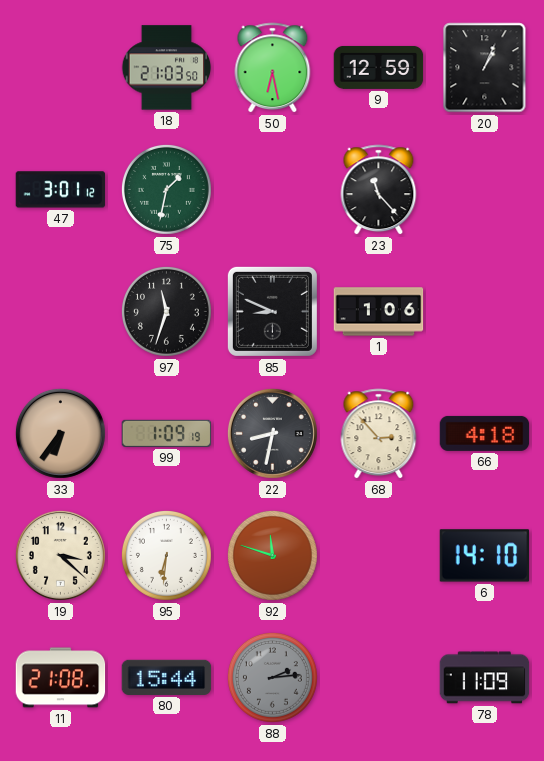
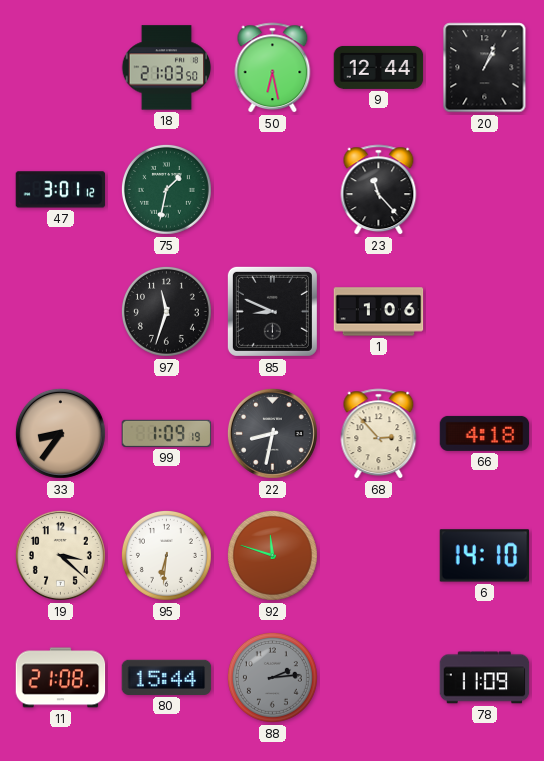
9: 12:59 -> 12:44
33: 6:36 -> 8:36
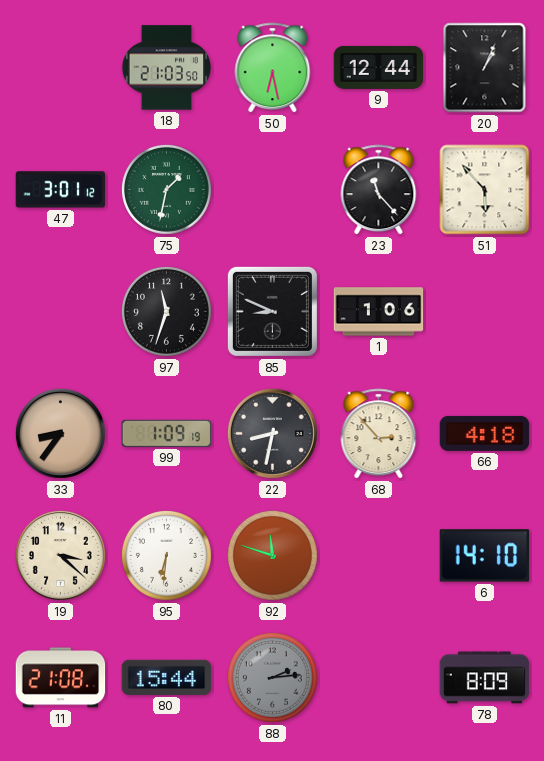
51: none -> 5:53
78: 11:09 -> 8:09
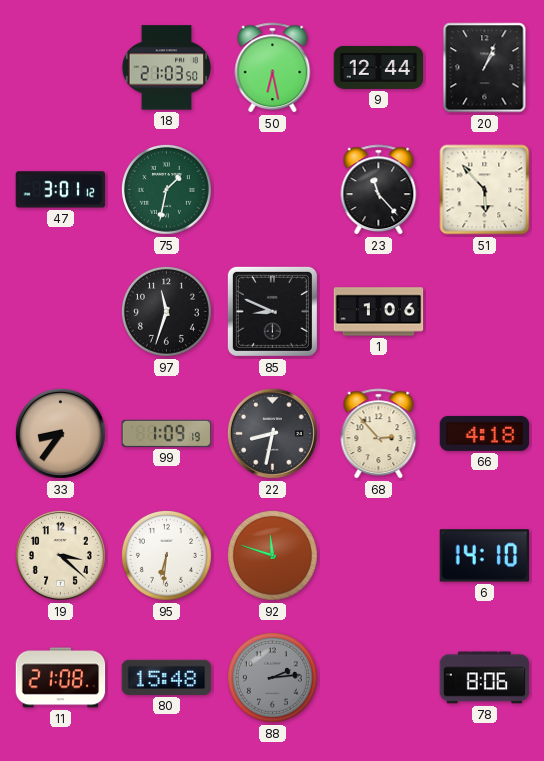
80: 15:44 -> 15:48
78: 8:09 -> 8:06
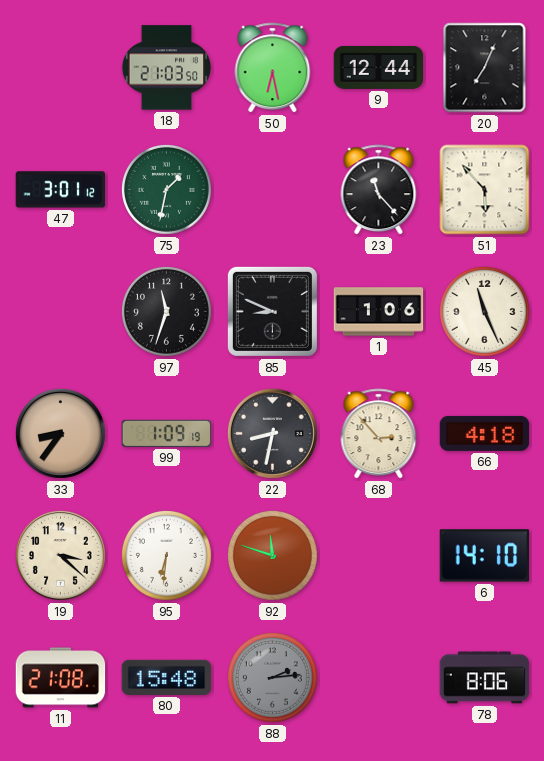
20: 1:04 -> 7:04
45: none -> 11:26
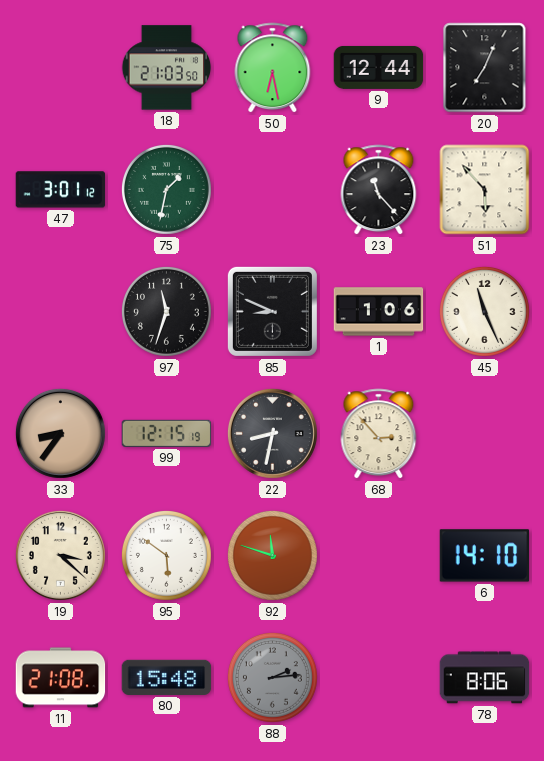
99: 1:09 -> 12:15
66: 4:18 -> none
95: 6:31 -> 5:51
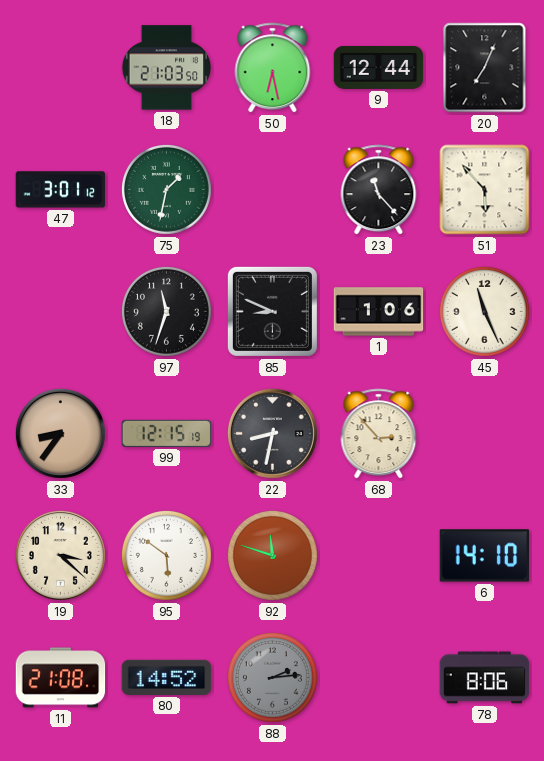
80: 15:48 -> 14:52
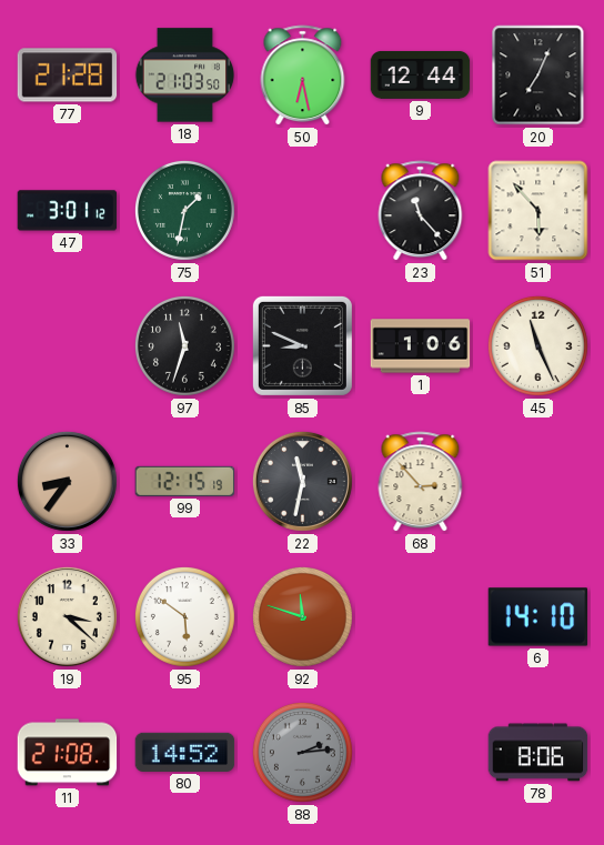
77: none -> 21:28
22: 8:32 -> 11:32
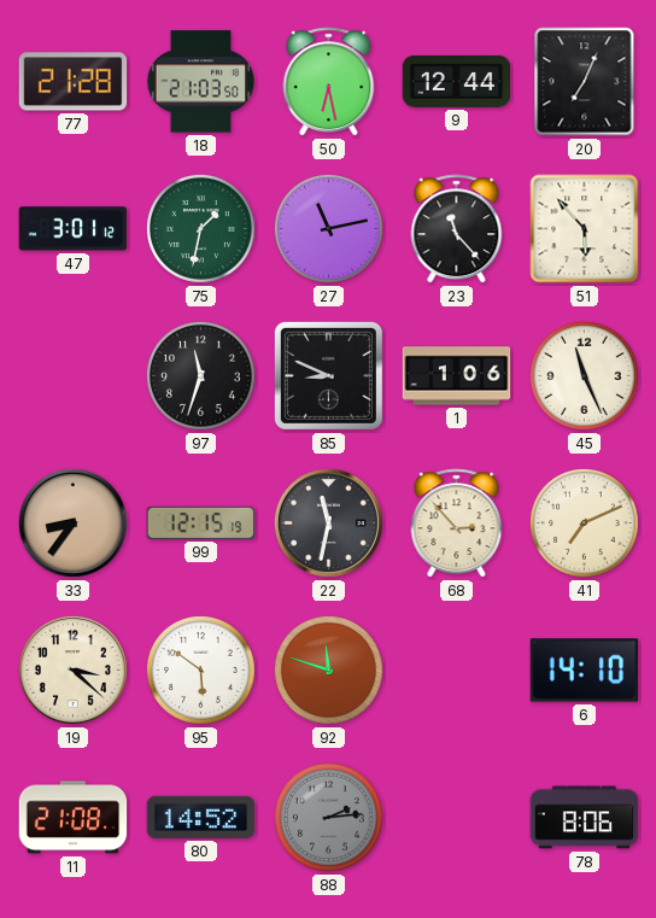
27: none -> 11:13
41: none -> 7:11
